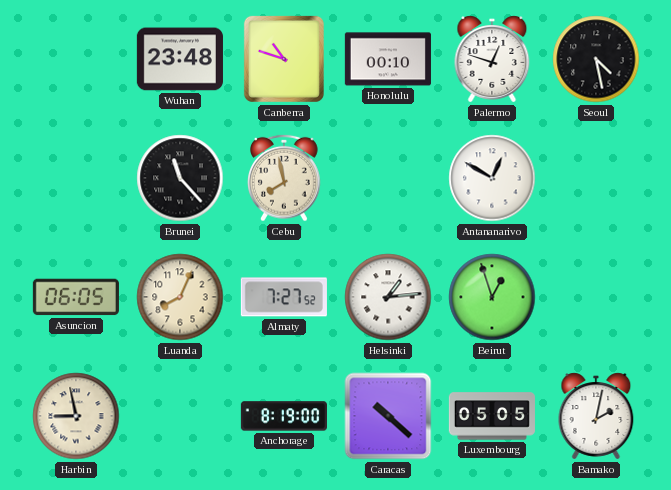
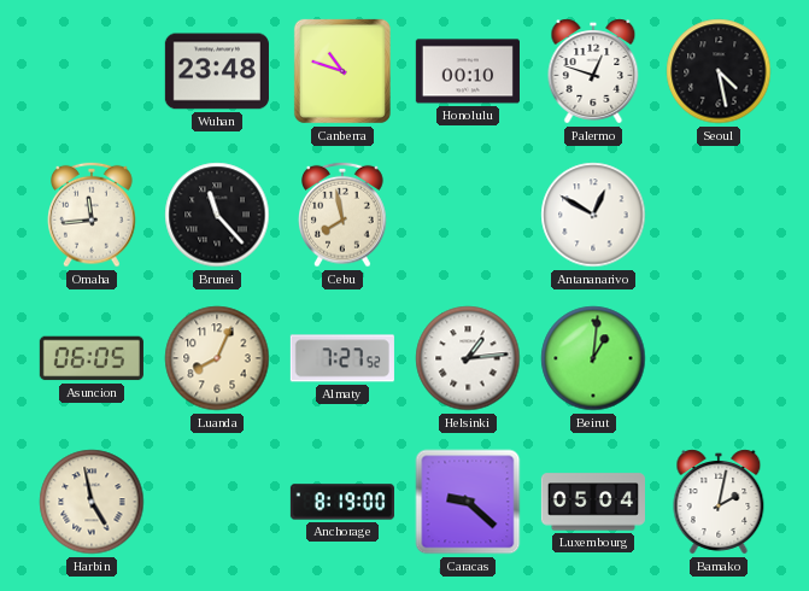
Omaha: none -> 11:44
Beirut: 12:57 -> 1:01
Harbin: 8:58 -> 4:58
Caracas: 10:22 -> 9:22
Luxembourg: 05:05 -> 05:04
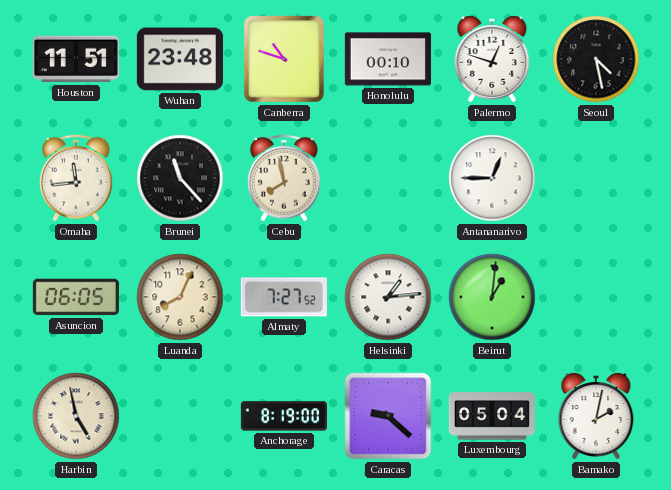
Houston: none -> 11:51
Antananarivo: 12:50 -> 12:45
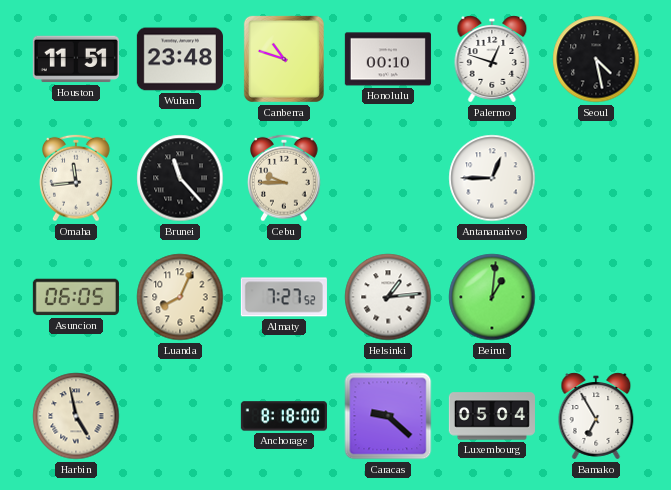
Cebu: 7:58 -> 9:45
Anchorage: 8:19 -> 8:18
Bamako: 2:02 -> 6:55
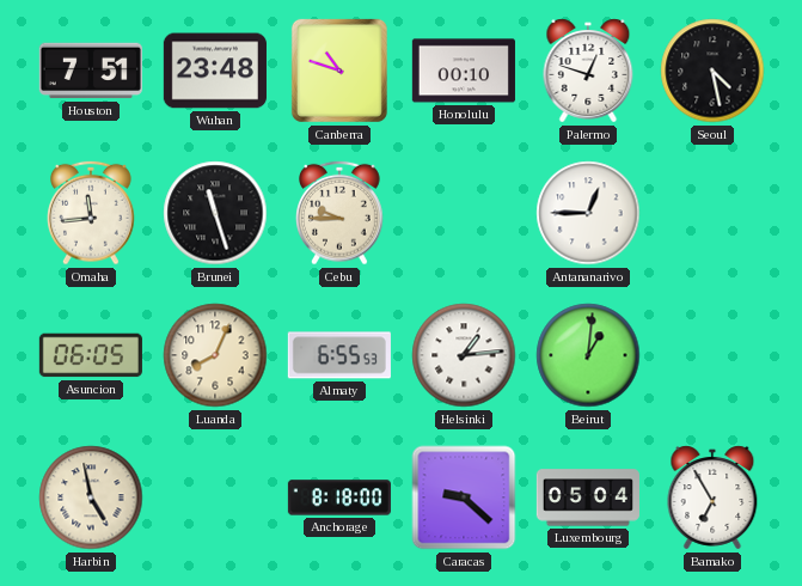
Houston: 11:51 -> 7:51
Brunei: 11:23 -> 11:27
Almaty: 7:27 -> 6:55
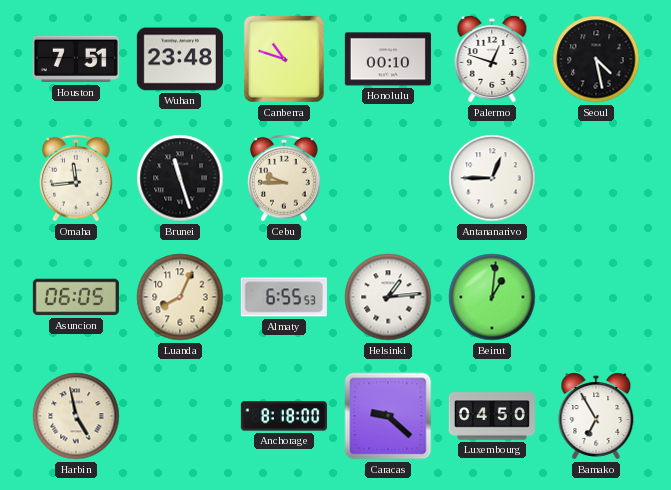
Luxembourg: 05:04 -> 04:50
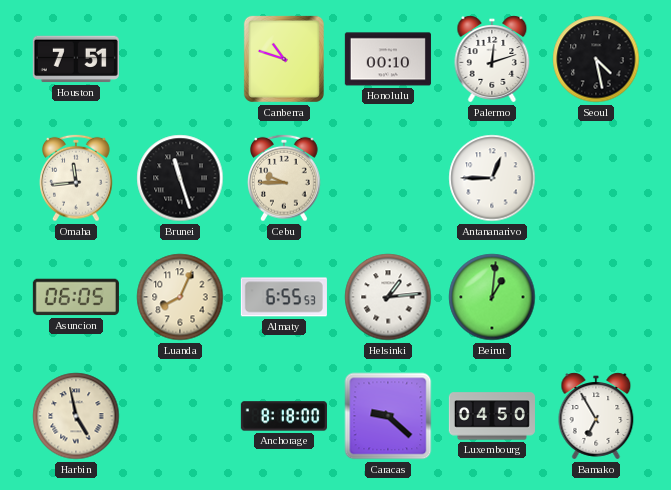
Wuhan: 23:48 -> none
Palermo: 12:48 -> 12:12
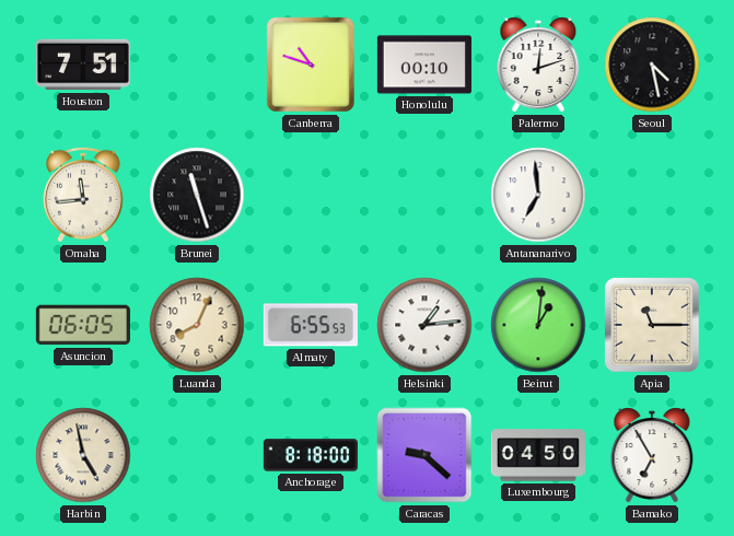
Cebu: 9:45 -> none
Antananarivo: 12:45 -> 6:59
Apia: none -> 11:15
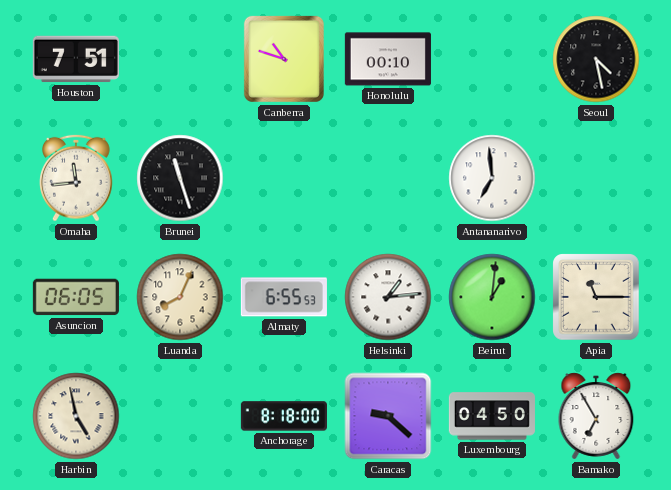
Palermo: 12:12 -> none
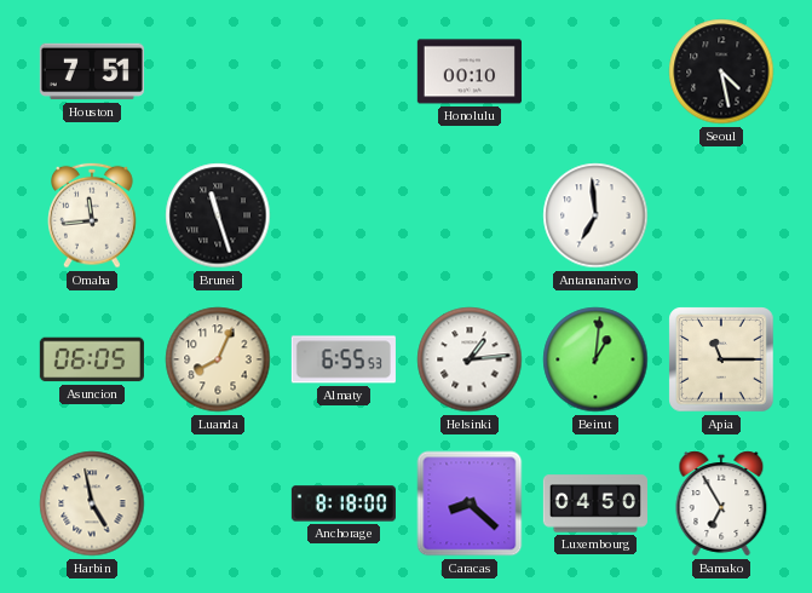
Canberra: 10:48 -> none
Caracas: 9:22 -> 8:22
